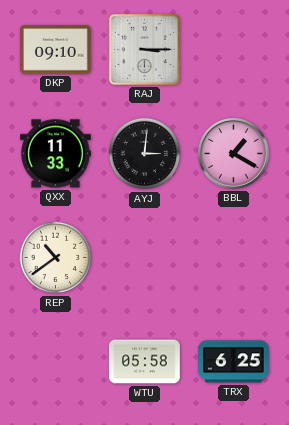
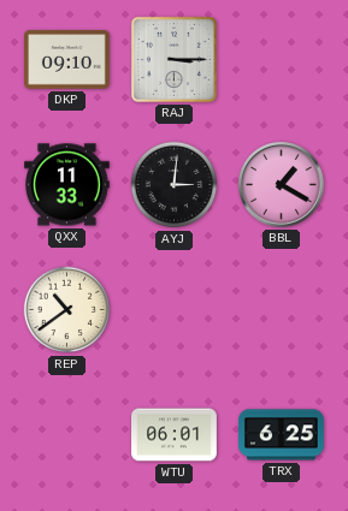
WTU: 05:58 -> 06:01
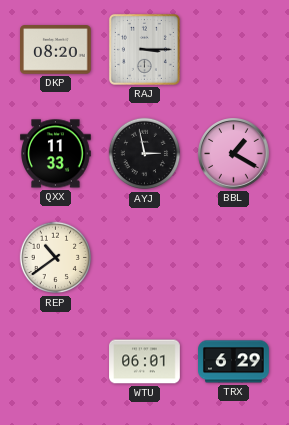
DKP: 09:10 -> 08:20
AYJ: 3:01 -> 2:58
TRX: 6:25 -> 6:29
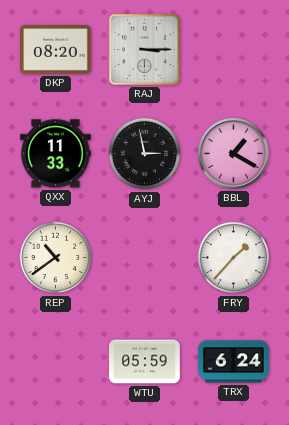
FRY: none -> 1:37
WTU: 06:01 -> 05:59
TRX: 6:29 -> 6:24
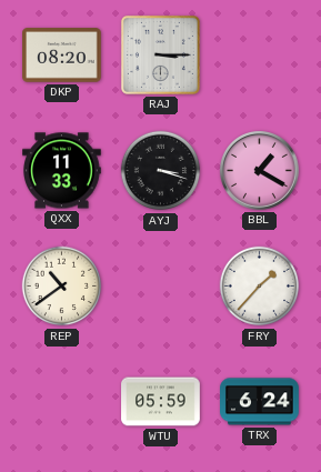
AYJ: 2:58 -> 3:18
